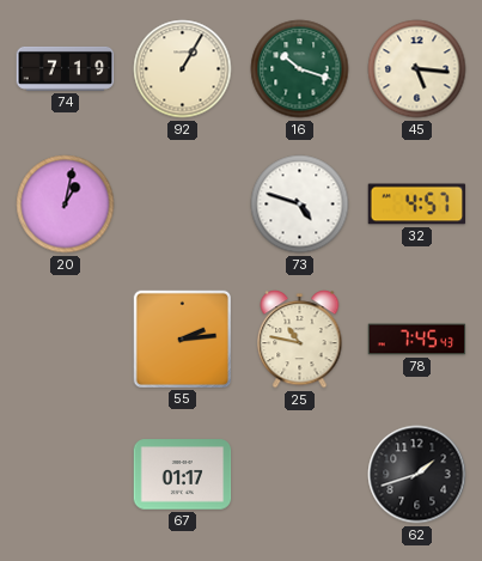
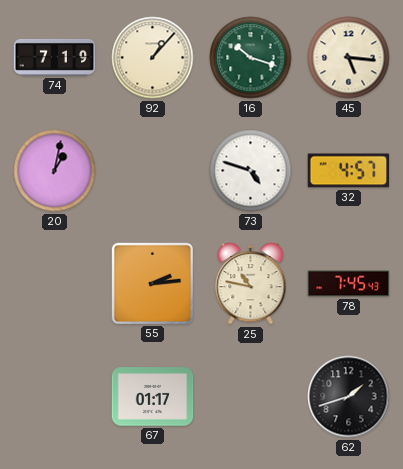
92: 1:05 -> 1:07
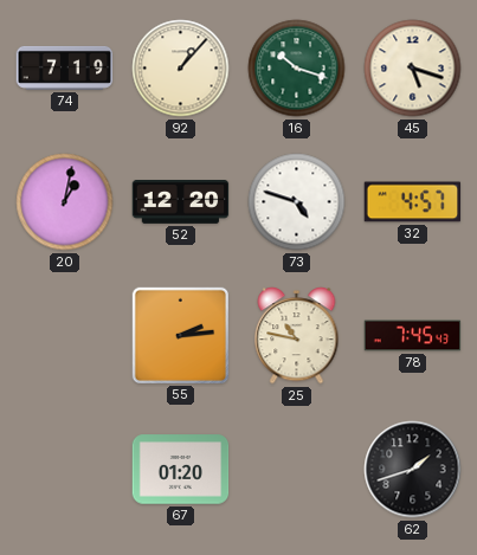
45: 5:16 -> 5:18
52: none -> 12:20
67: 01:17 -> 01:20
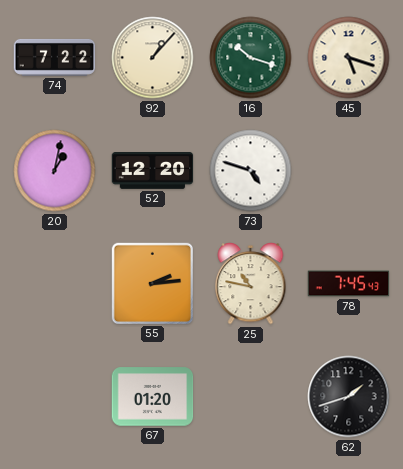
74: 7:19 -> 7:22
32: 4:57 -> none
